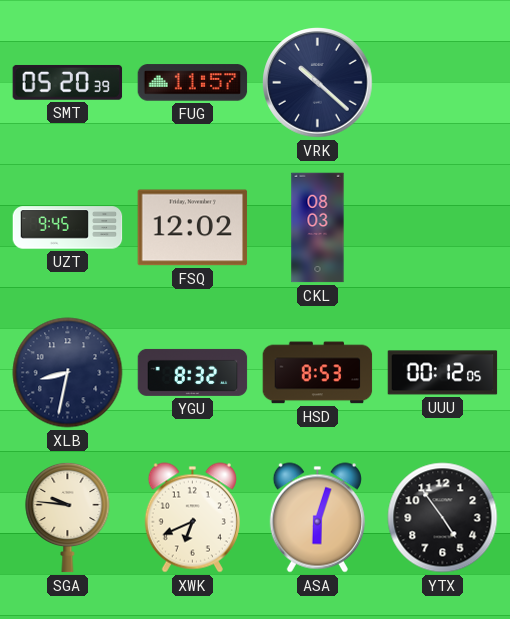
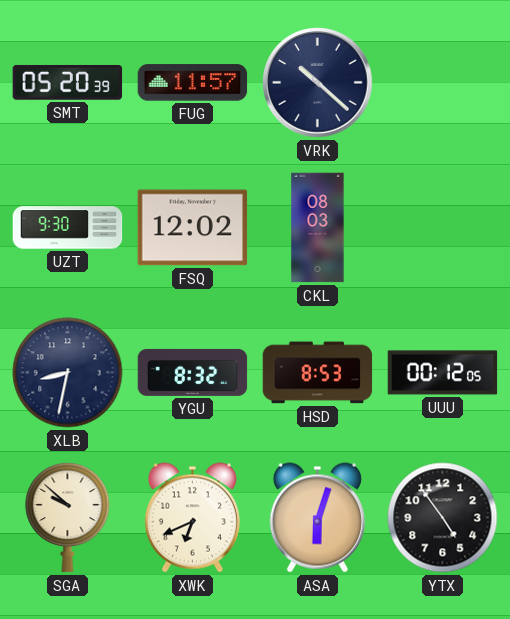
UZT: 9:45 -> 9:30
SGA: 9:46 -> 9:52
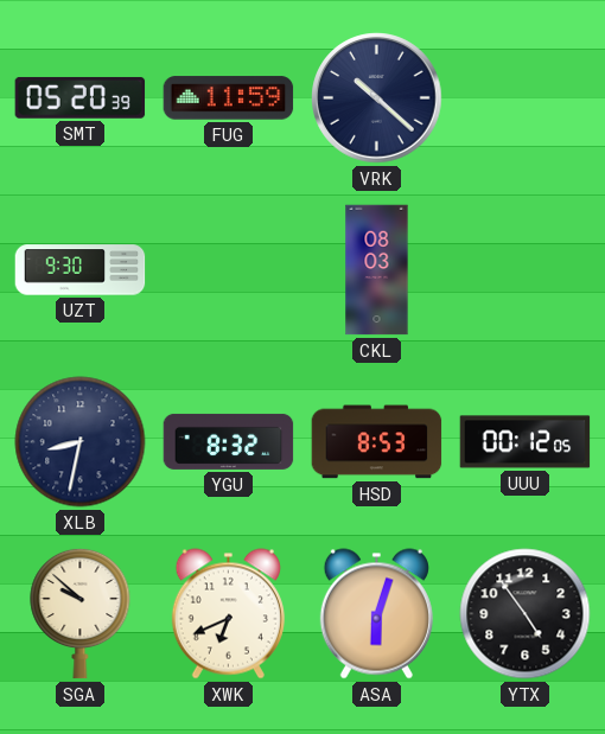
FUG: 11:57 -> 11:59
FSQ: 12:02 -> none
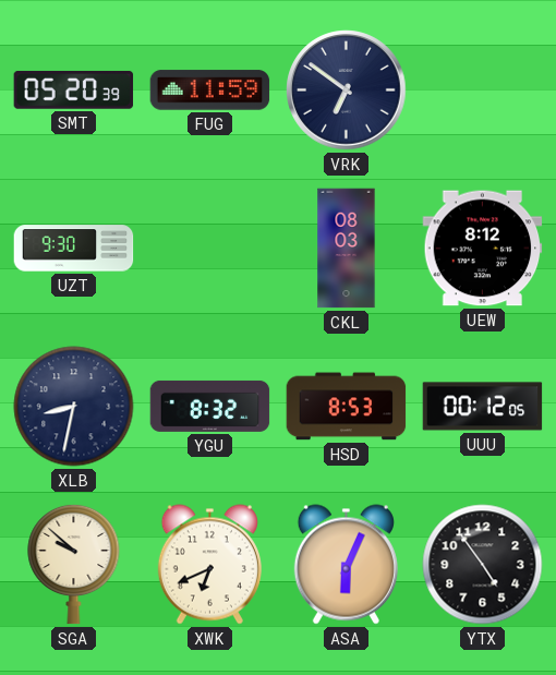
VRK: 10:22 -> 6:51
UEW: none -> 8:12
ASA: 6:03 -> 6:04
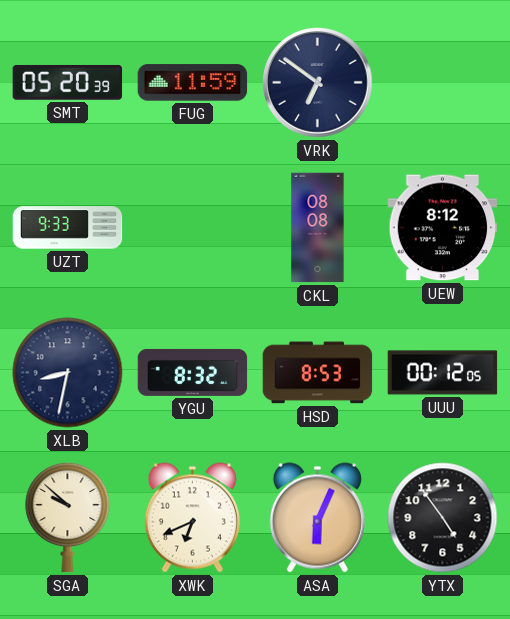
UZT: 9:30 -> 9:33
CKL: 08:03 -> 08:08
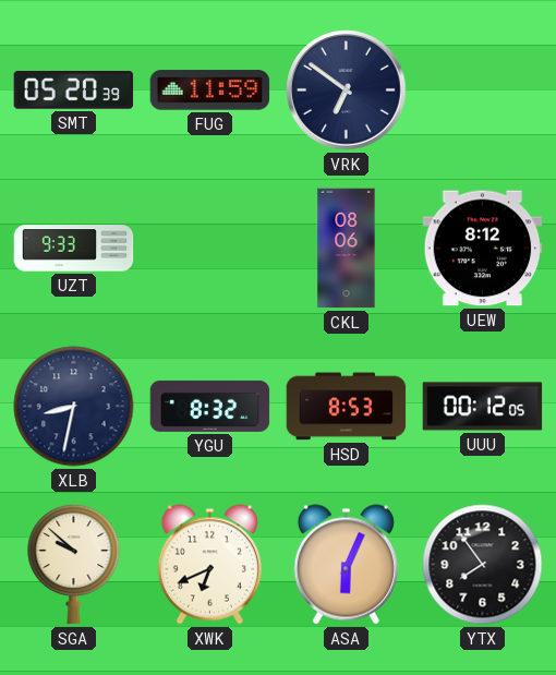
CKL: 08:08 -> 08:06
YTX: 4:54 -> 7:54
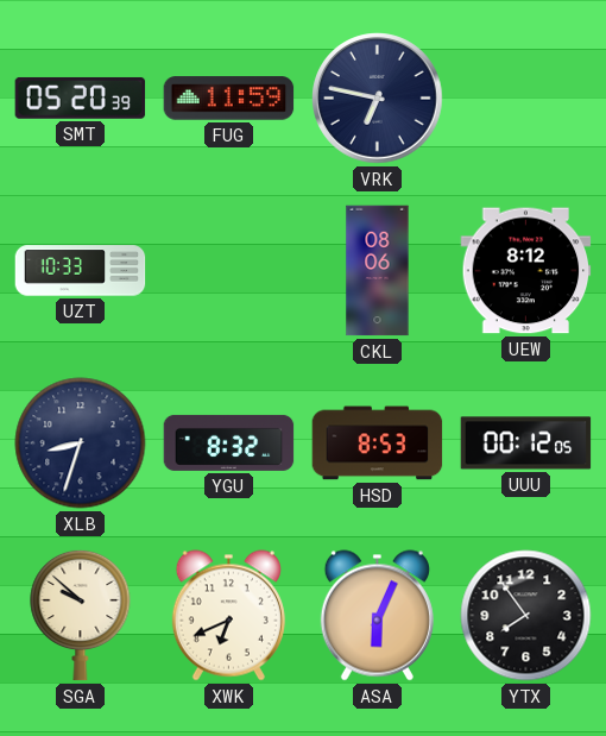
VRK: 6:51 -> 6:47
UZT: 9:33 -> 10:33
XLB: 8:32 -> 8:33
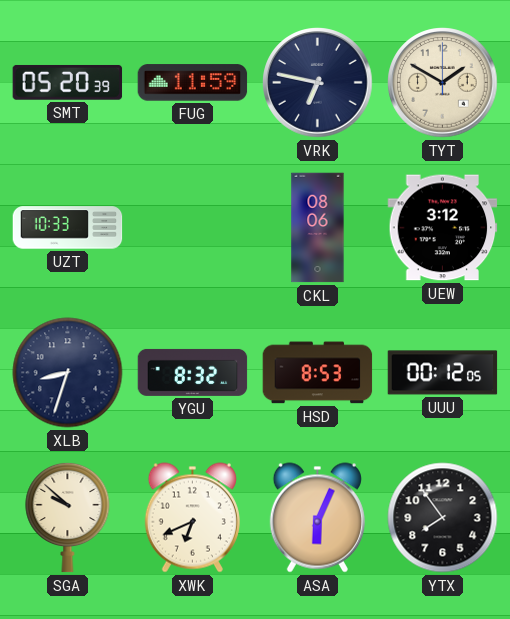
TYT: none -> 1:50
UEW: 8:12 -> 3:12
